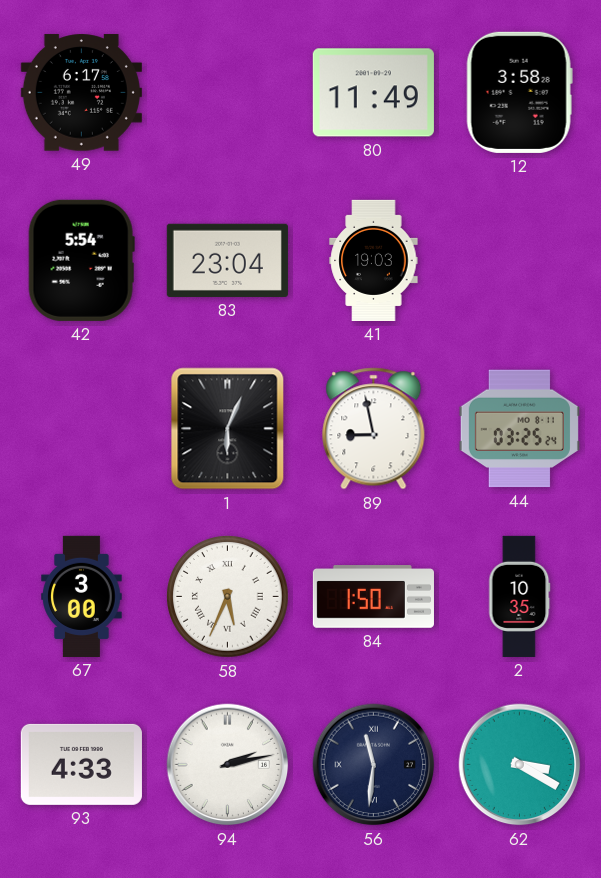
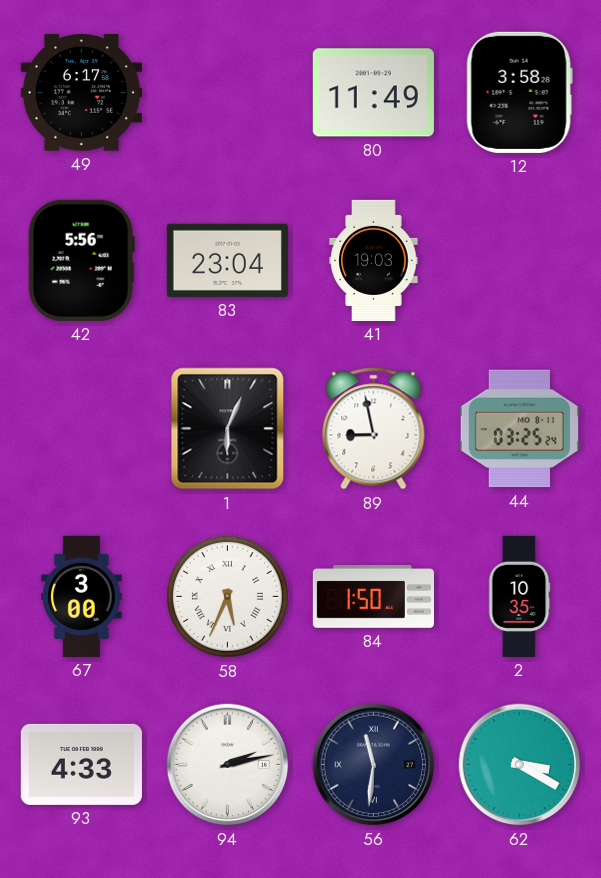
42: 5:54 -> 5:56
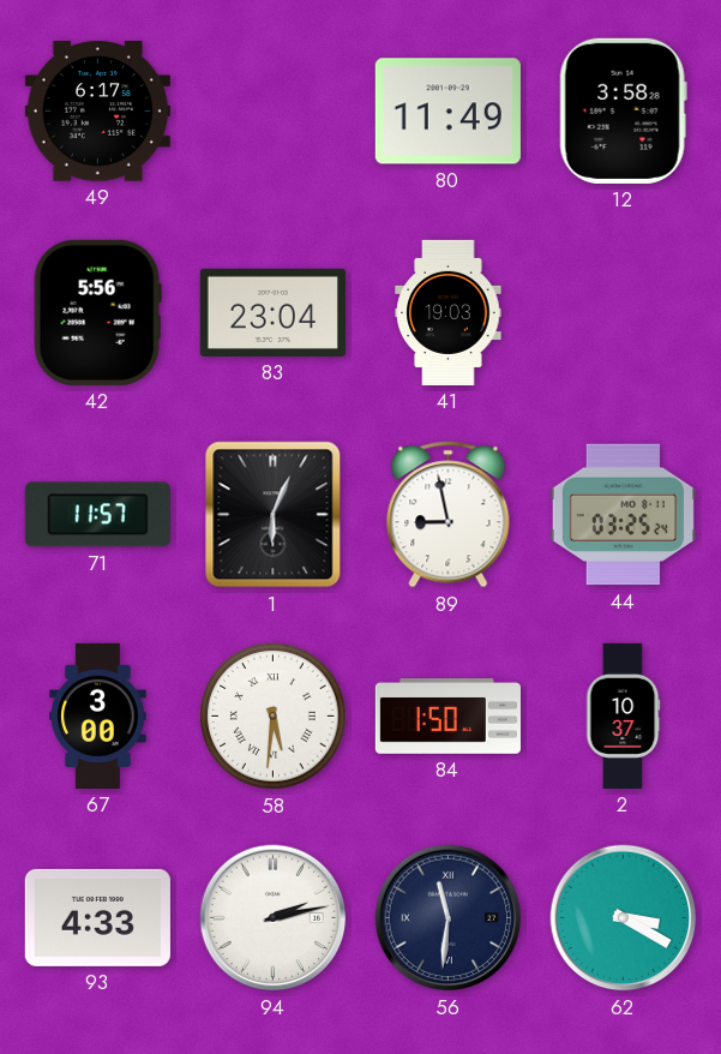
71: none -> 11:57
58: 5:34 -> 5:31
2: 10:35 -> 10:37
